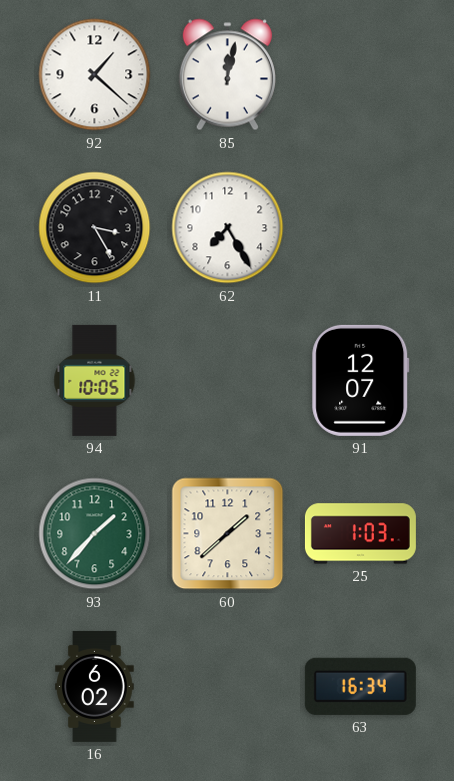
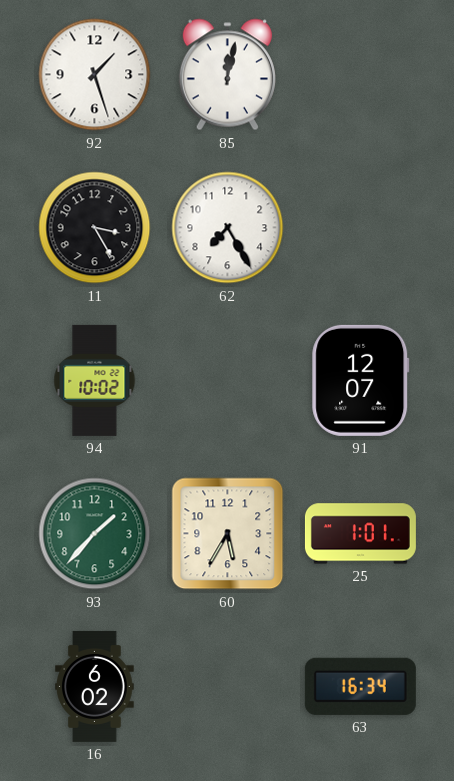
92: 1:22 -> 1:27
94: 10:05 -> 10:02
60: 1:38 -> 5:35
25: 1:03 -> 1:01
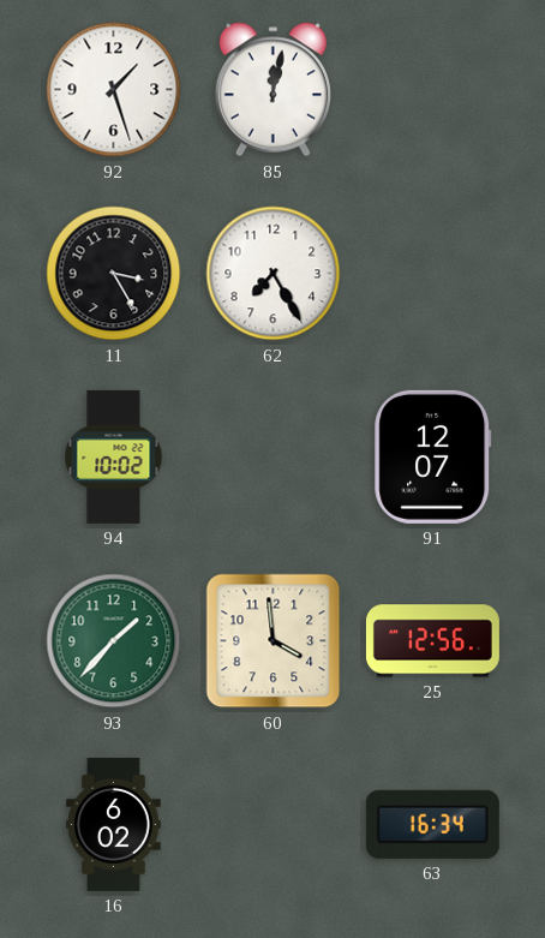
60: 5:35 -> 3:59
25: 1:01 -> 12:56
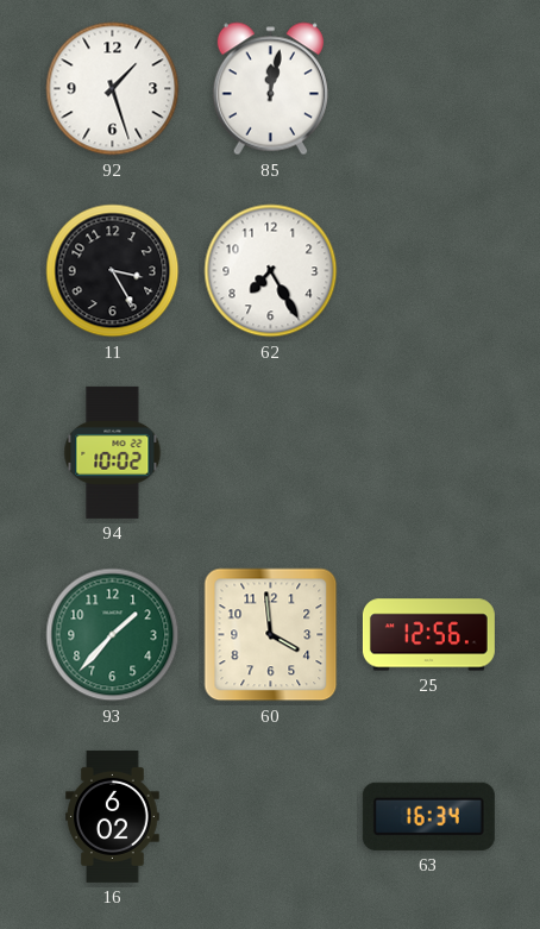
91: 12:07 -> none
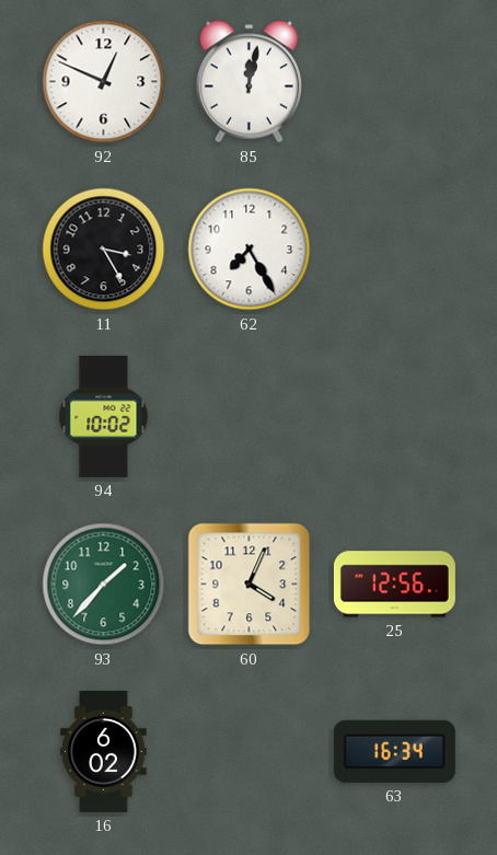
92: 1:27 -> 12:49
60: 3:59 -> 4:04
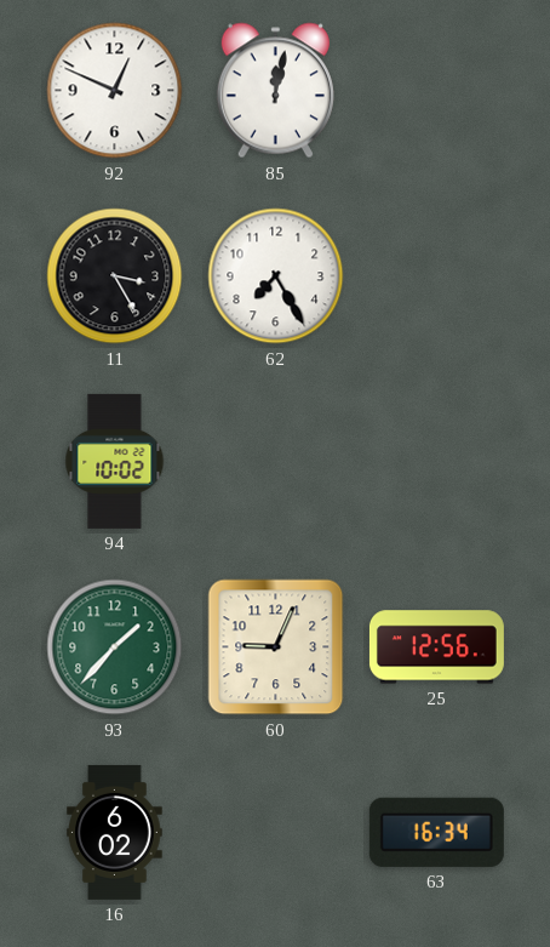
60: 4:04 -> 9:04
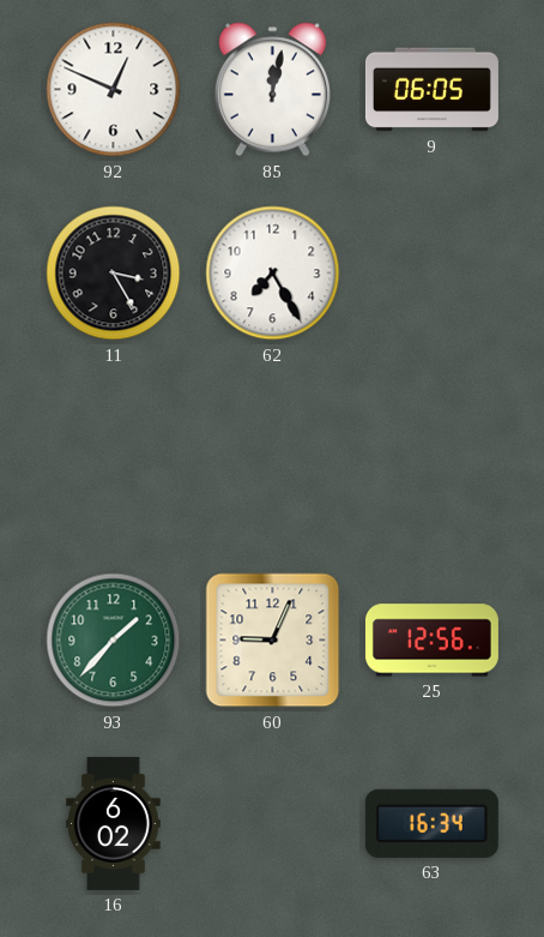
9: none -> 06:05
94: 10:02 -> none
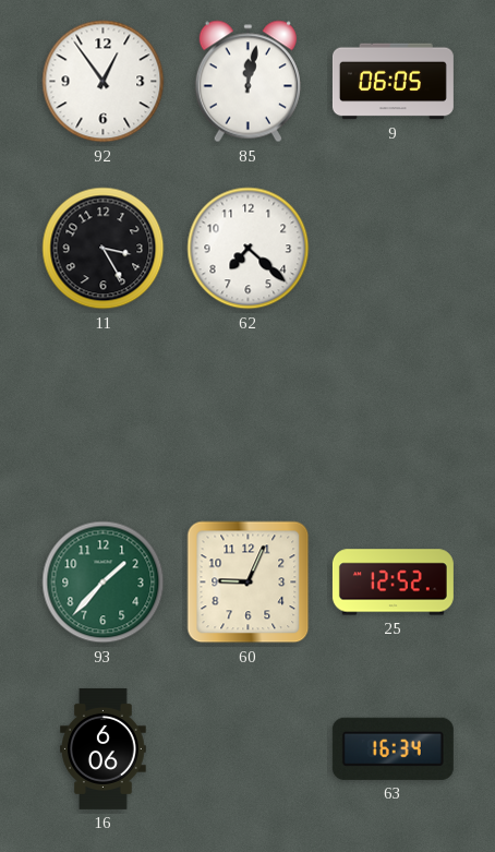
92: 12:49 -> 12:54
62: 7:25 -> 7:22
25: 12:56 -> 12:52
16: 6:02 -> 6:06
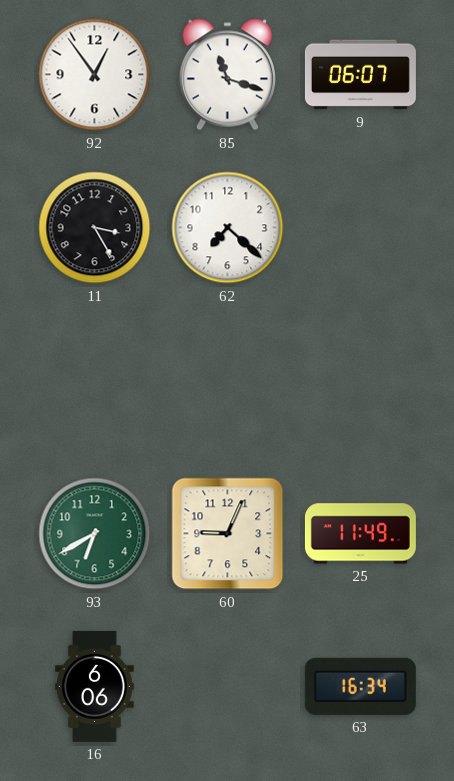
85: 12:02 -> 11:18
9: 06:05 -> 06:07
93: 1:37 -> 6:40
25: 12:52 -> 11:49
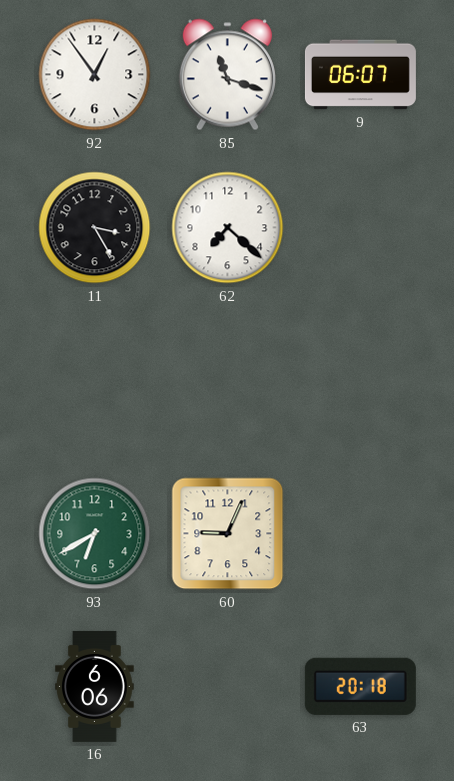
25: 11:49 -> none
63: 16:34 -> 20:18
